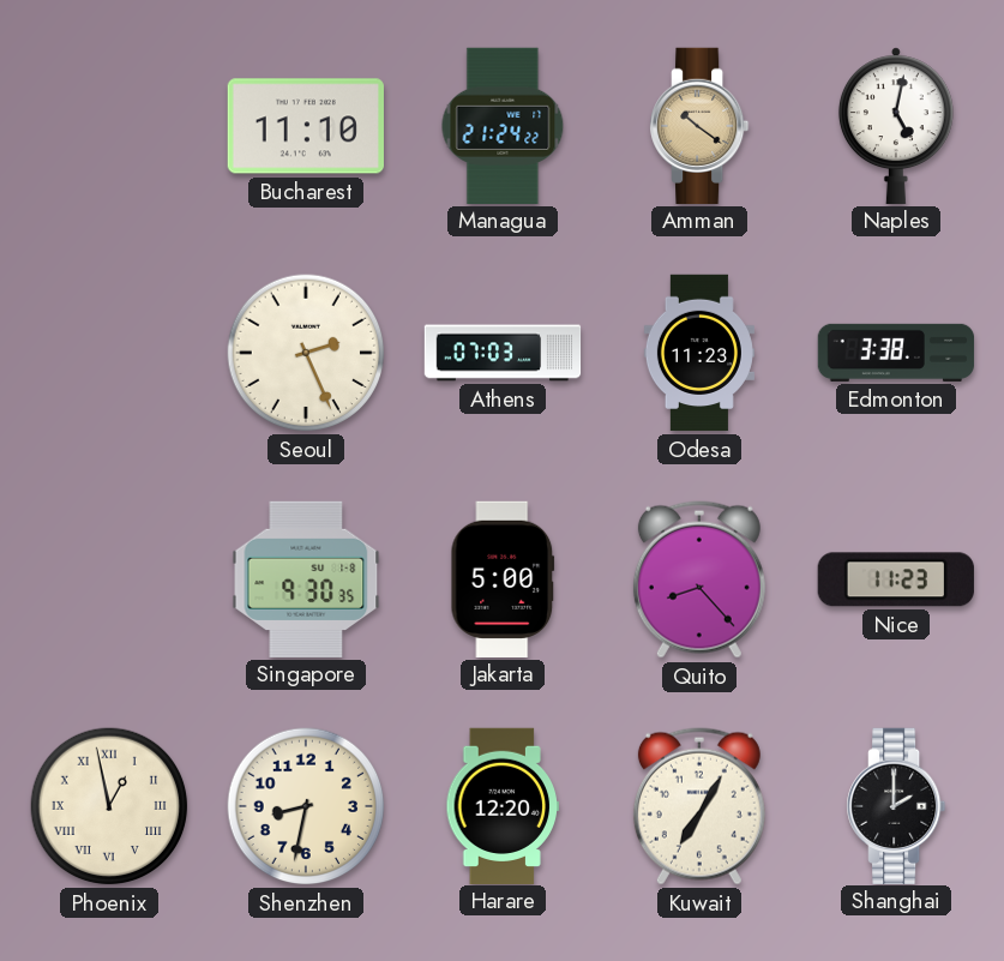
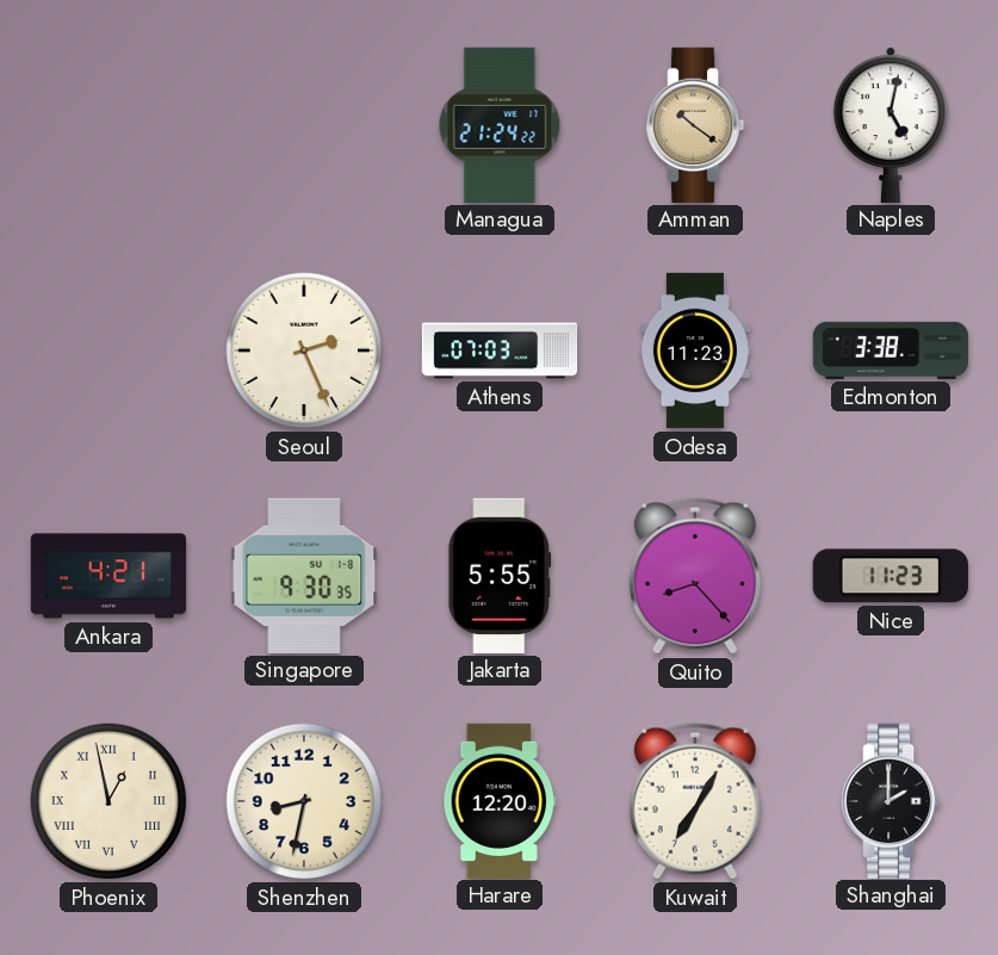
Bucharest: 11:10 -> none
Ankara: none -> 4:21
Jakarta: 5:00 -> 5:55
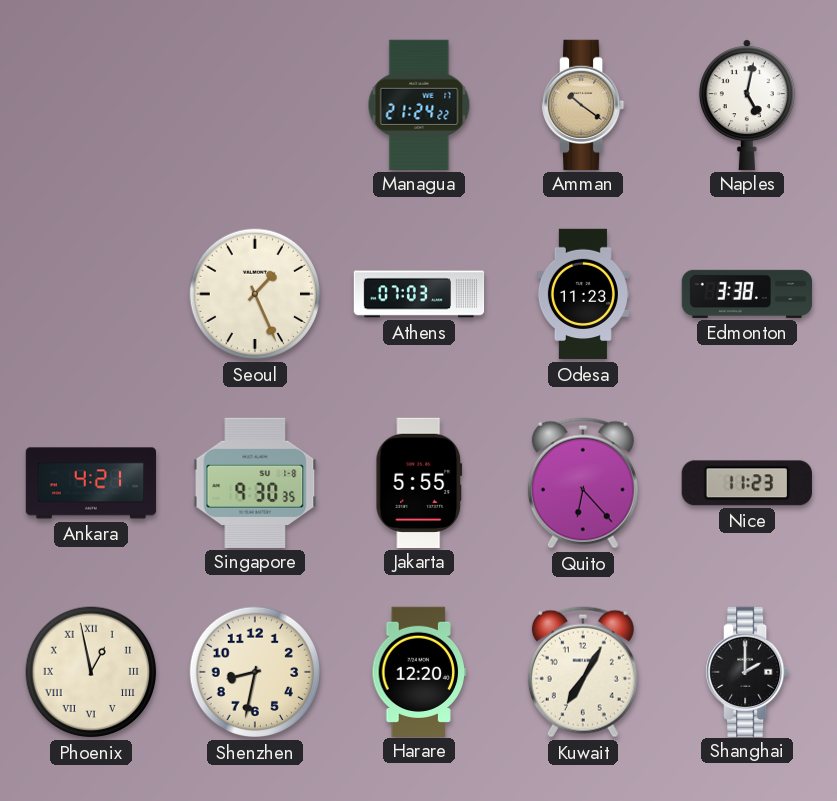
Seoul: 2:26 -> 1:26
Quito: 8:23 -> 6:23
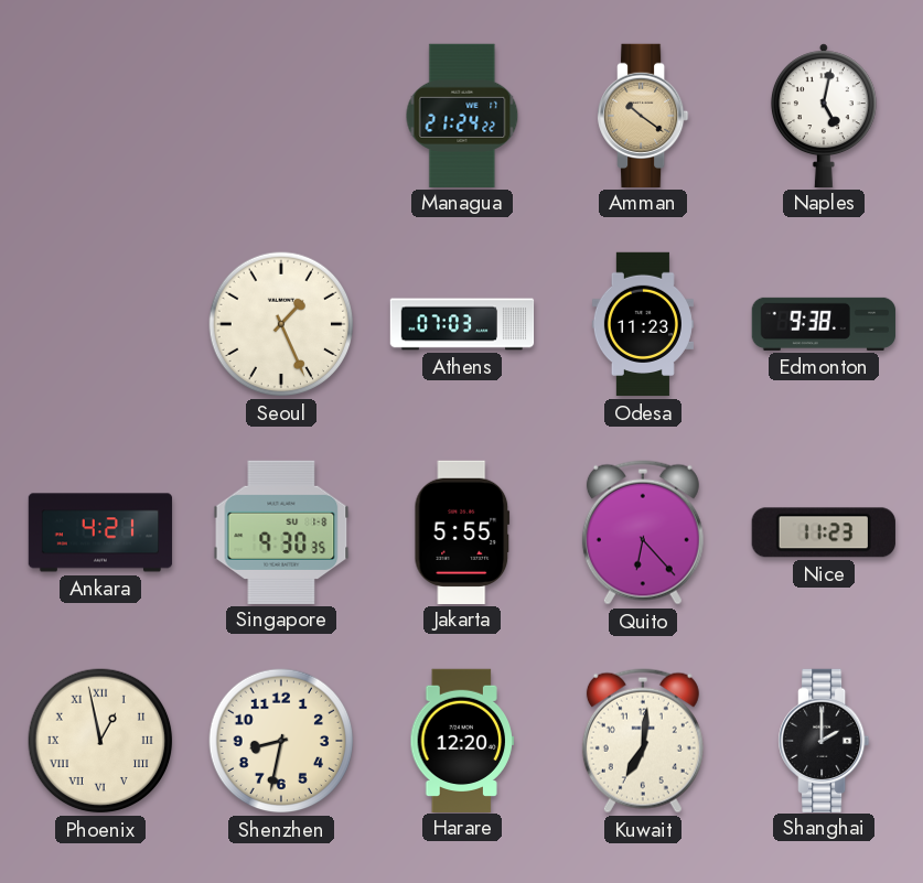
Edmonton: 3:38 -> 9:38
Kuwait: 7:05 -> 7:01
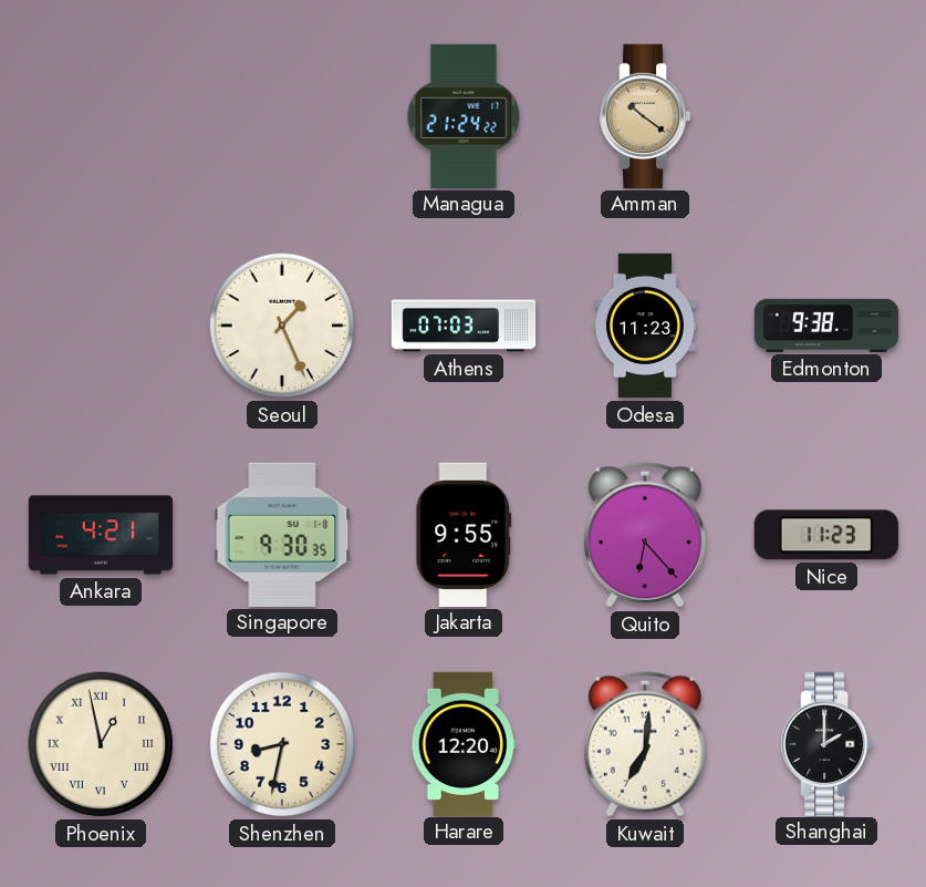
Naples: 5:02 -> none
Jakarta: 5:55 -> 9:55
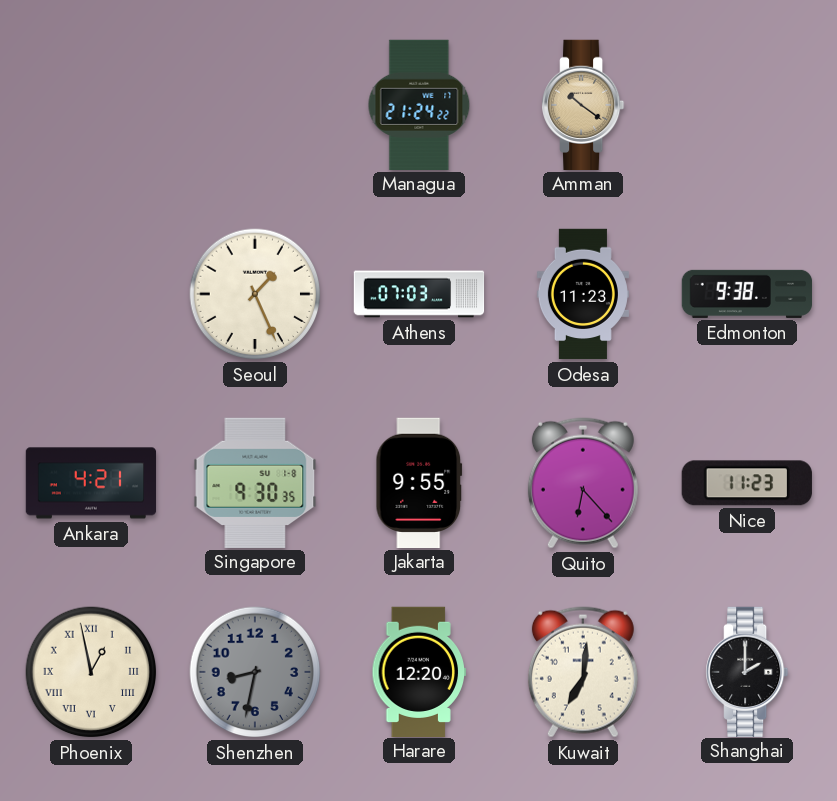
Shenzhen dial: cream -> grey
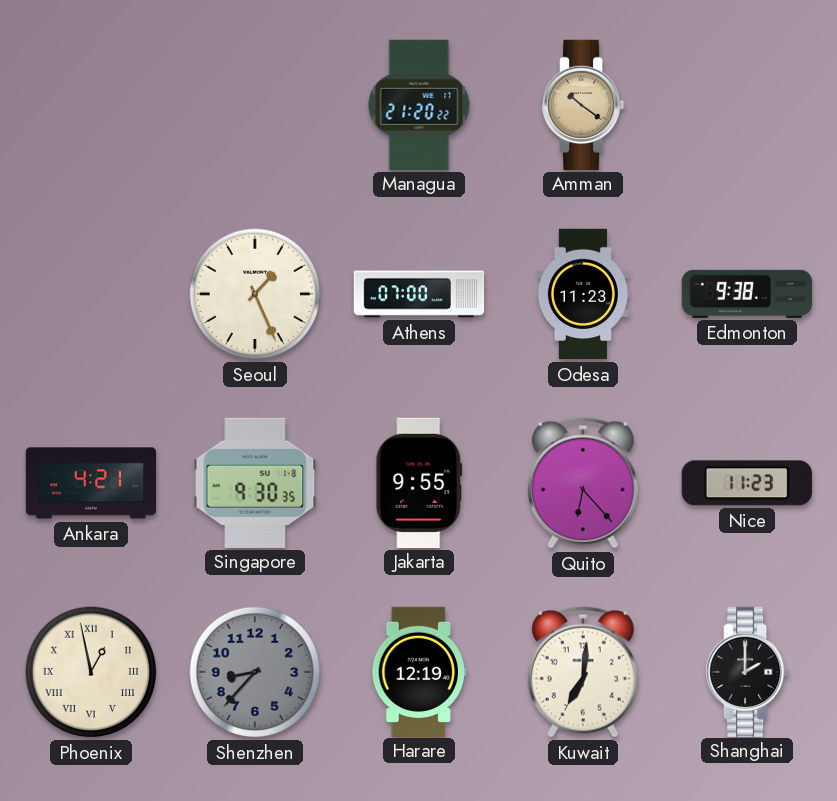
Managua: 21:24 -> 21:20
Athens: 07:03 -> 07:00
Shenzhen: 8:32 -> 8:37
Harare: 12:20 -> 12:19
